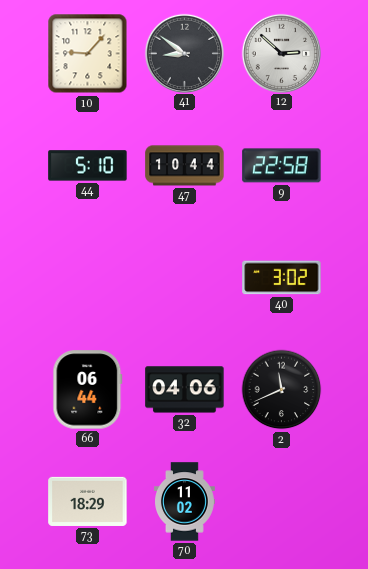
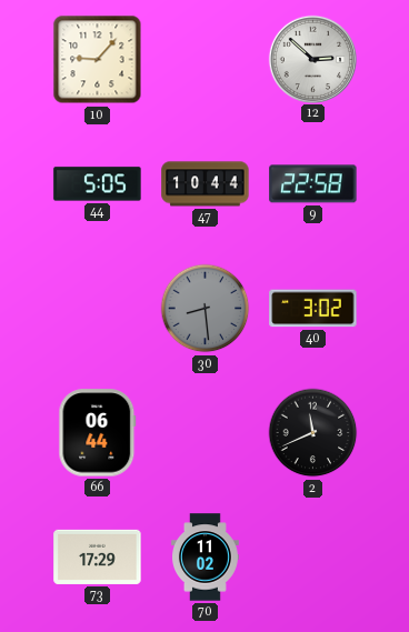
41: 8:51 -> none
44: 5:10 -> 5:05
30: none -> 8:29
32: 04:06 -> none
73: 18:29 -> 17:29
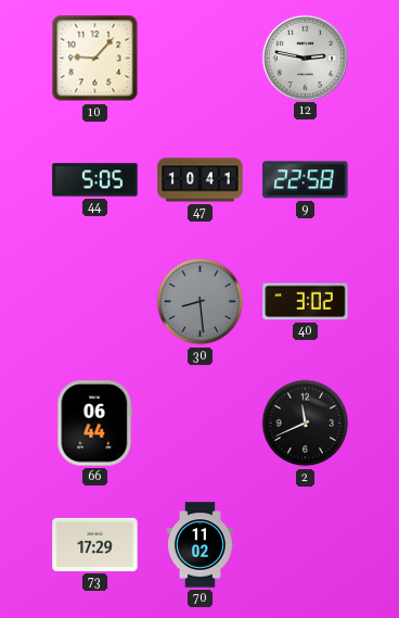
12: 2:52 -> 2:47
47: 10:44 -> 10:41
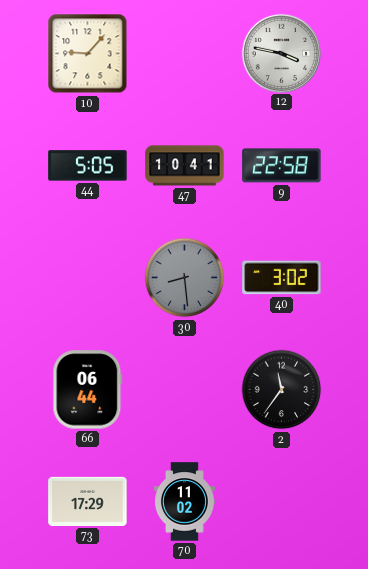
12: 2:47 -> 3:47
2: 11:41 -> 11:36
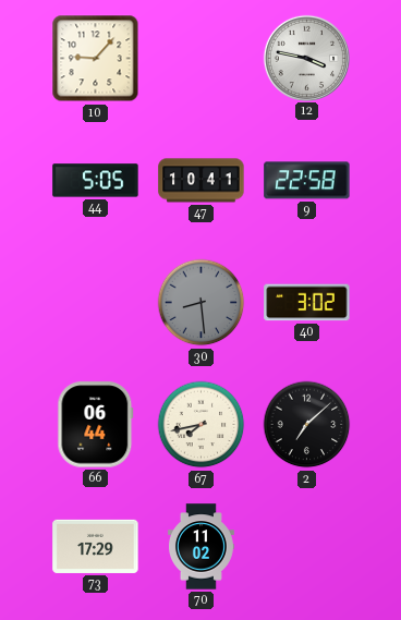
67: none -> 7:43
2: 11:36 -> 7:08
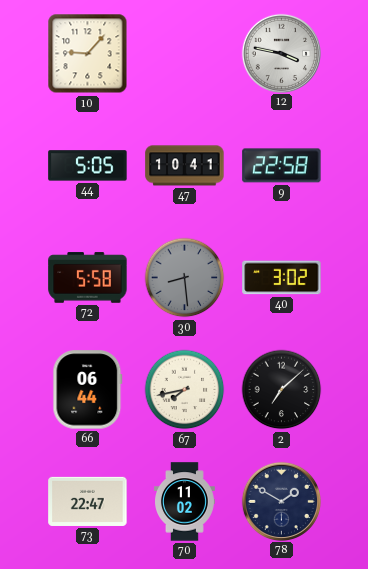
72: none -> 5:58
73: 17:29 -> 22:47
78: none -> 1:50
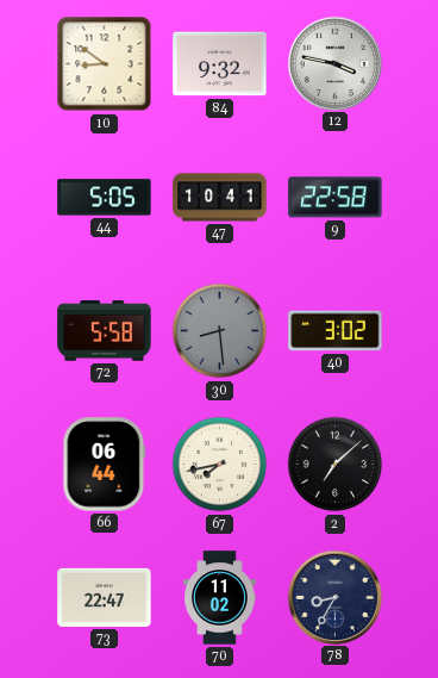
10: 9:07 -> 8:51
84: none -> 9:32
78: 1:50 -> 8:35
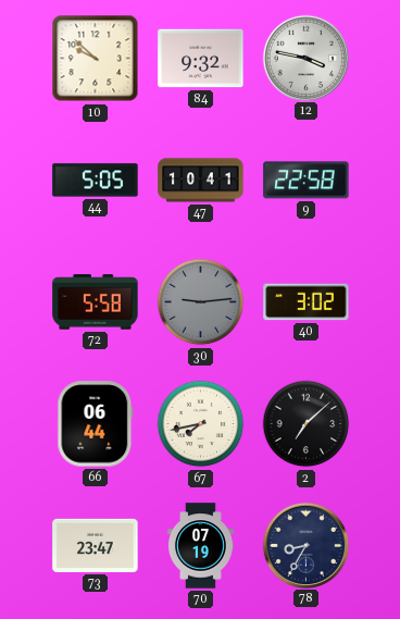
10: 8:51 -> 9:52
30: 8:29 -> 9:14
73: 22:47 -> 23:47
70: 11:02 -> 07:19
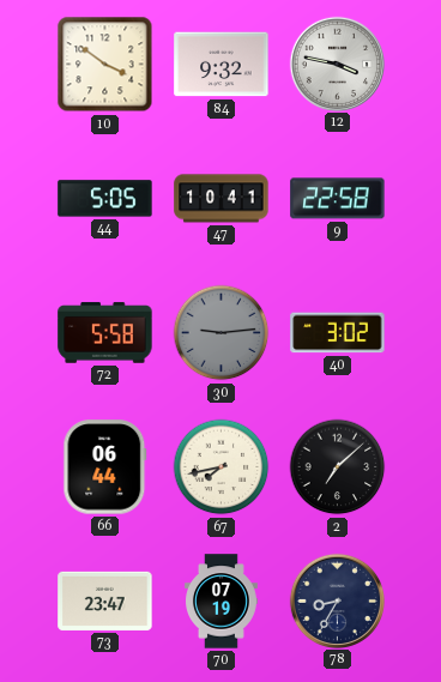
10: 9:52 -> 3:51
